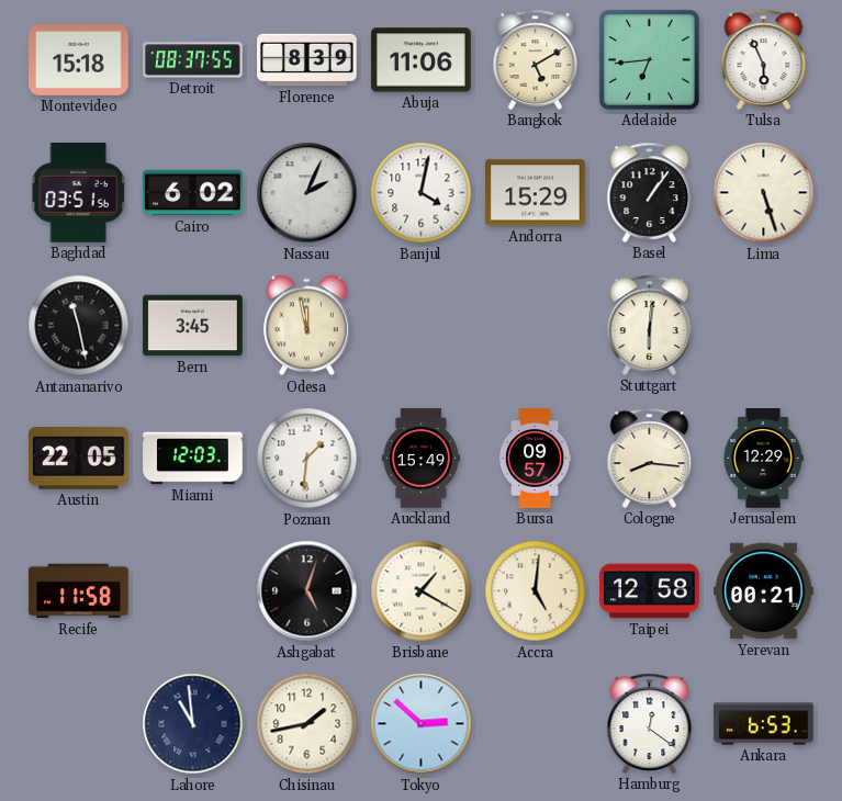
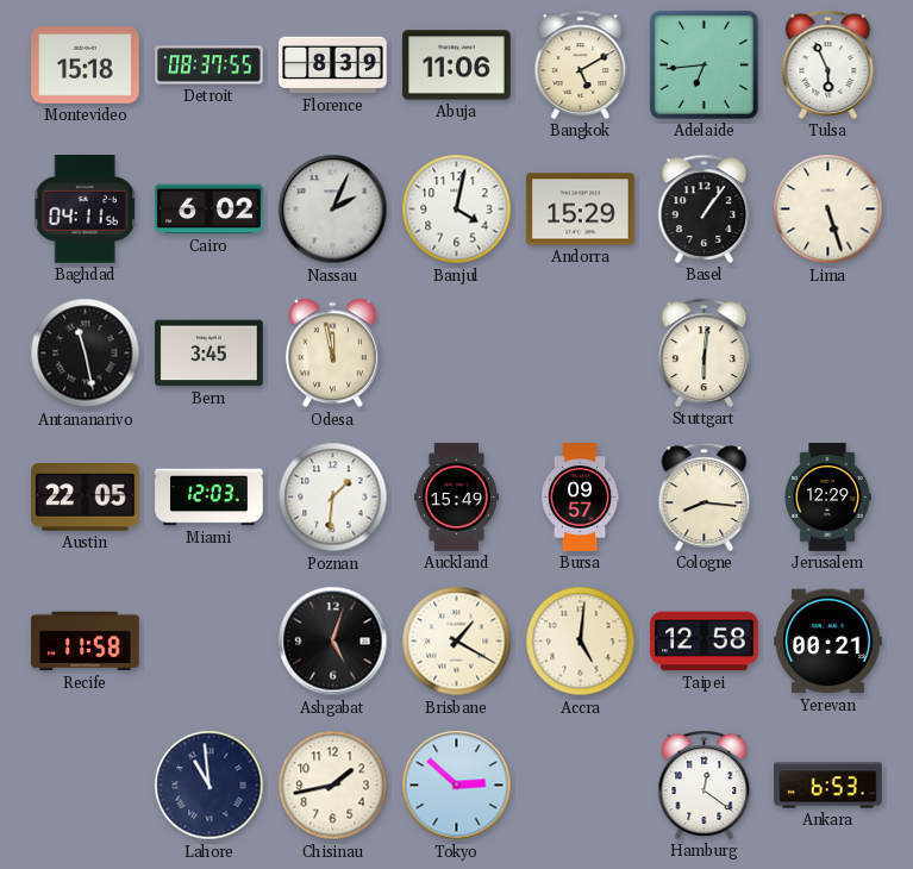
Baghdad: 03:51 -> 04:11
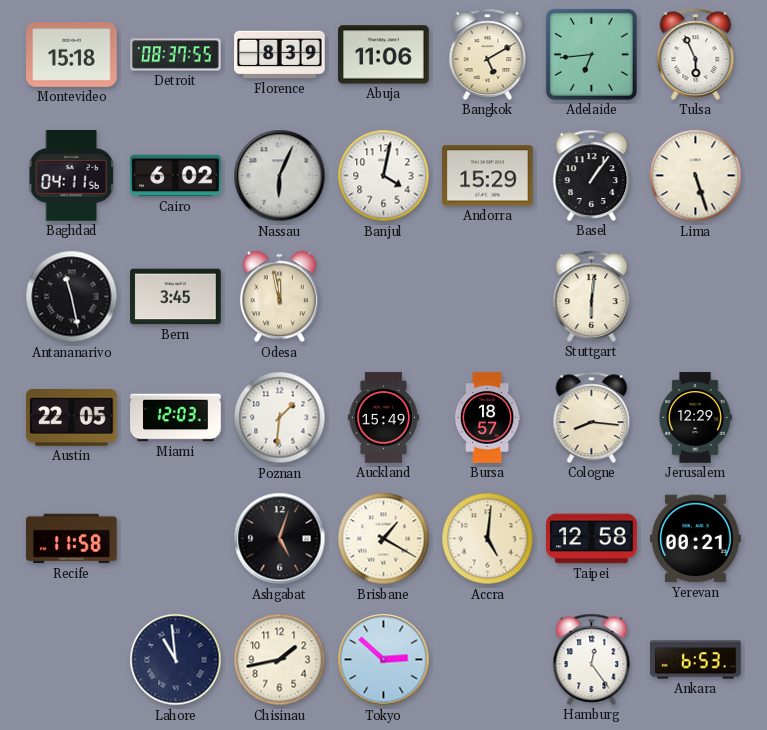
Nassau: 2:04 -> 6:04
Bursa: 09:57 -> 18:57
Hamburg: 12:21 -> 12:24
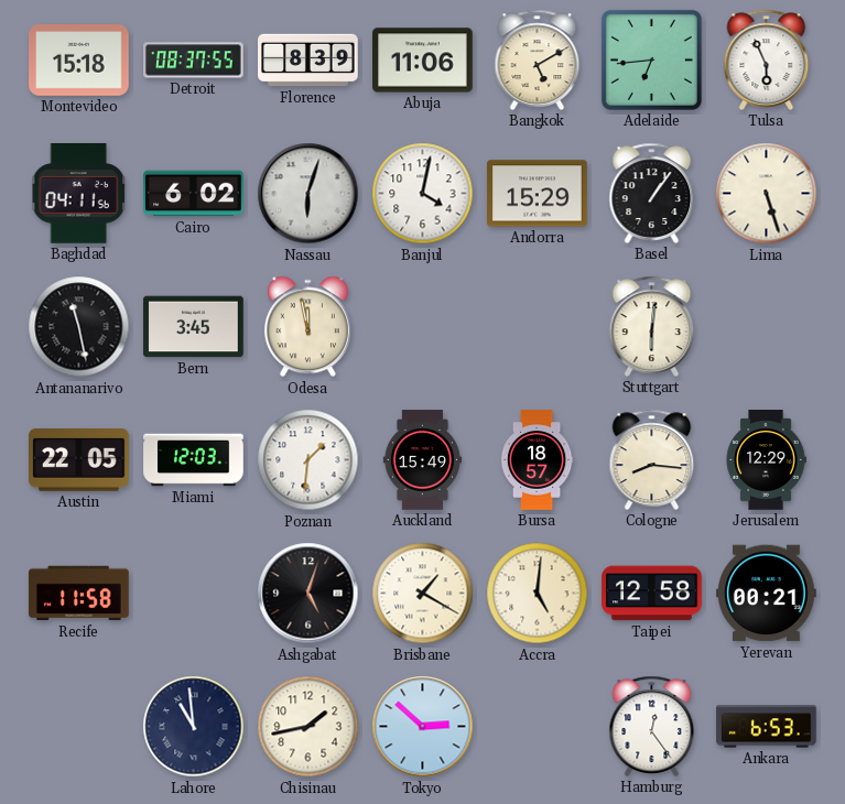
Nassau: 6:04 -> 6:03
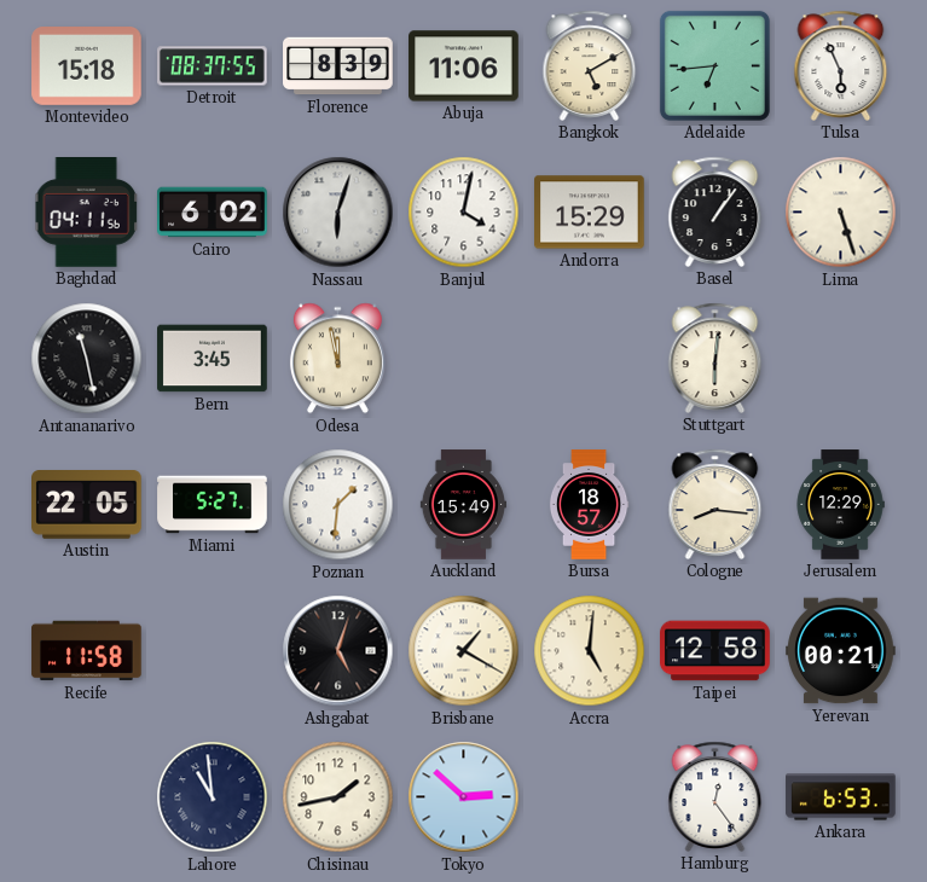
Miami: 12:03 -> 5:27
